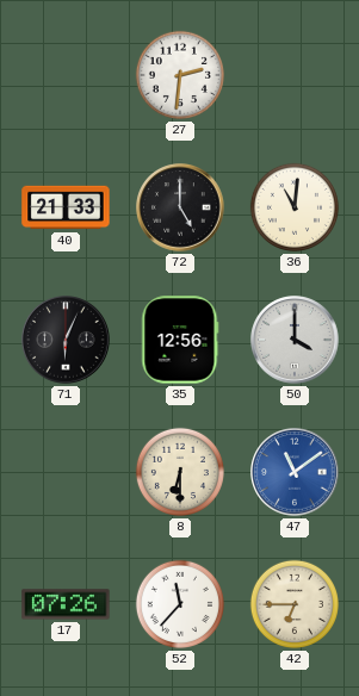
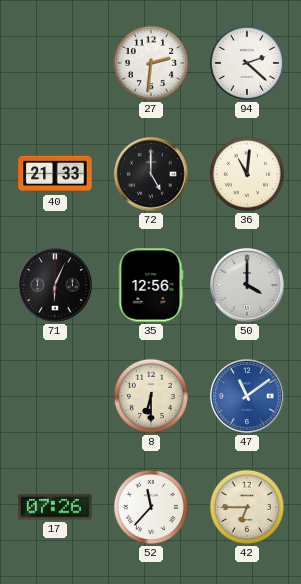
94: none -> 2:22
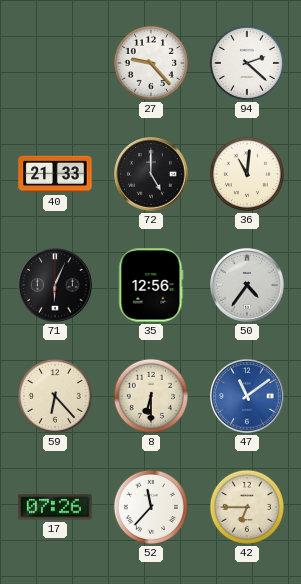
27: 2:31 -> 9:23
50: 4:00 -> 4:36
59: none -> 6:23
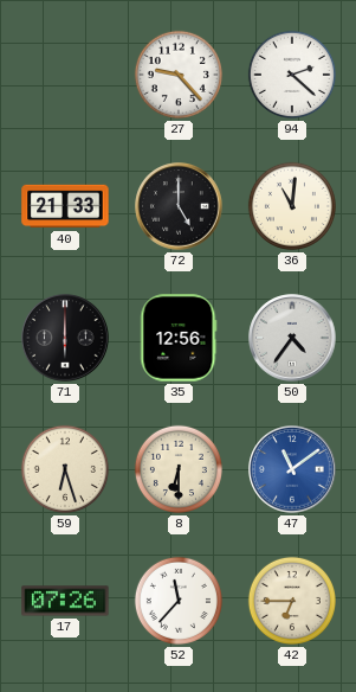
71: 6:04 -> 6:00
59: 6:23 -> 6:27
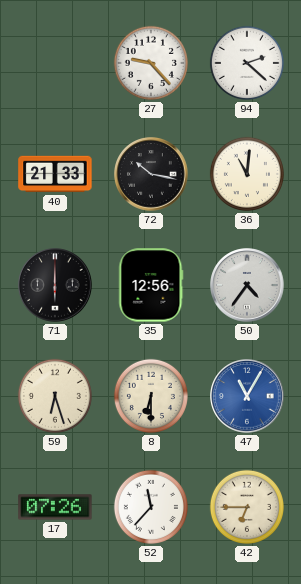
72: 5:00 -> 10:17
47: 11:09 -> 11:05
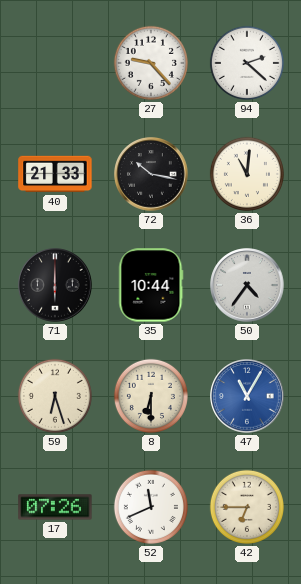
35: 12:56 -> 10:44
52: 11:37 -> 11:41
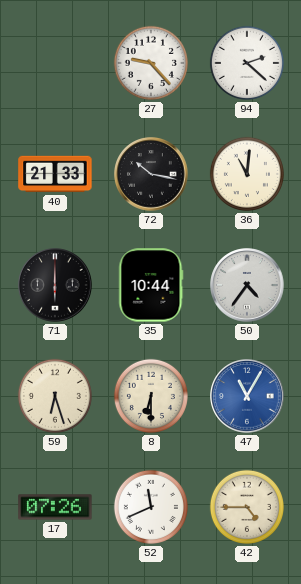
42: 6:45 -> 4:45
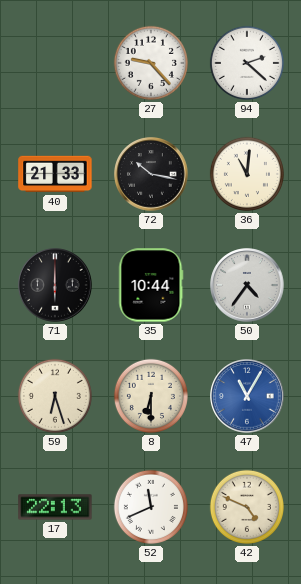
17: 07:26 -> 22:13
42: 4:45 -> 4:49
